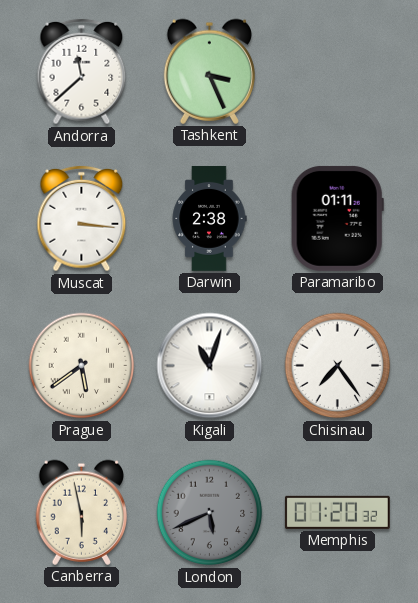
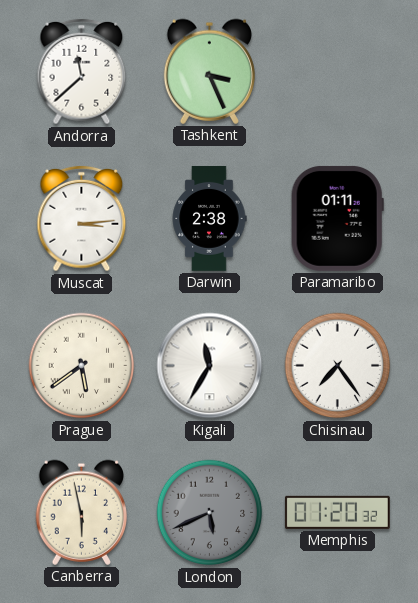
Muscat: 3:16 -> 3:14
Kigali: 11:03 -> 11:35
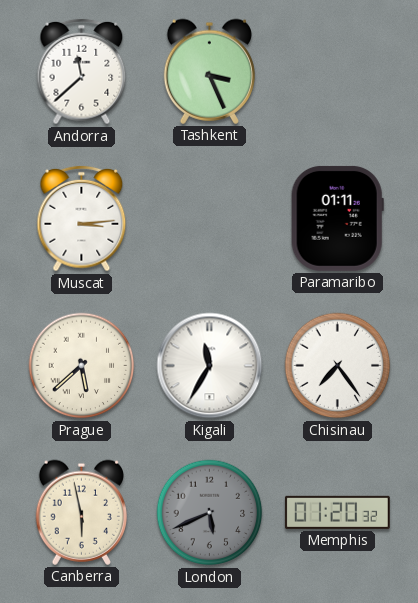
Darwin: 2:38 -> none
Prague: 5:39 -> 5:38
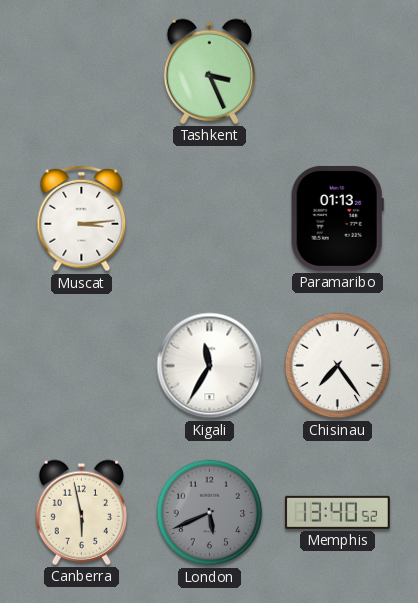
Andorra: 11:38 -> none
Paramaribo: 01:11 -> 01:13
Prague: 5:38 -> none
Memphis: 01:20 -> 13:40
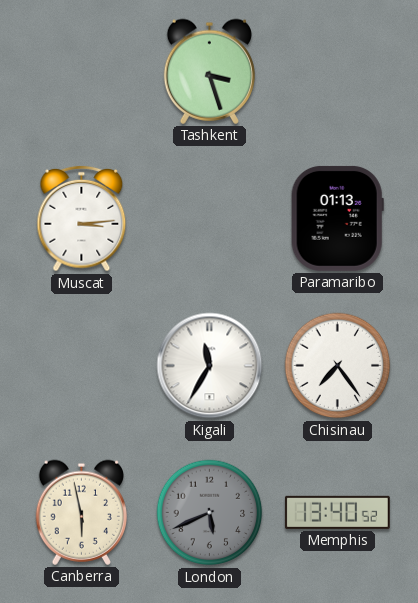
Tashkent: 3:26 -> 3:27
